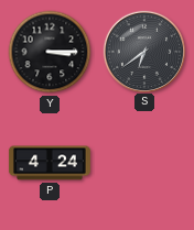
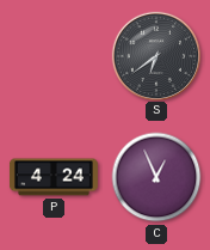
Y: 3:15 -> none
C: none -> 12:56
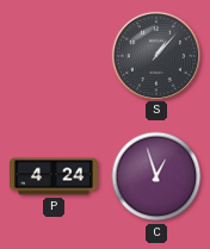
S: 6:39 -> 1:07
C: 12:56 -> 12:57
